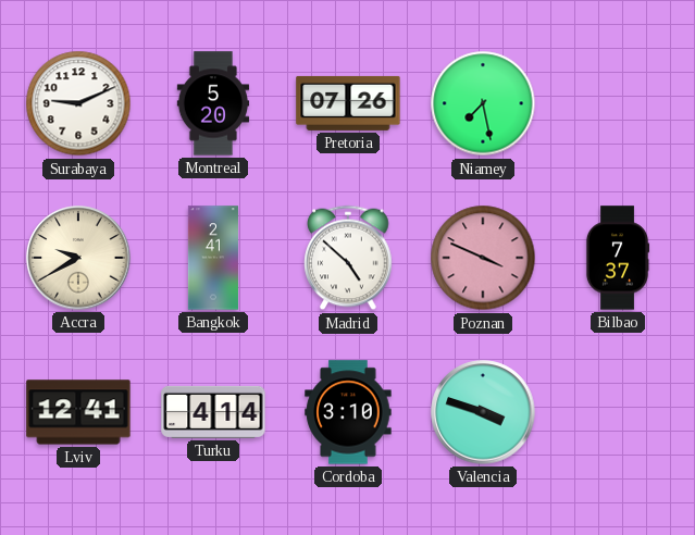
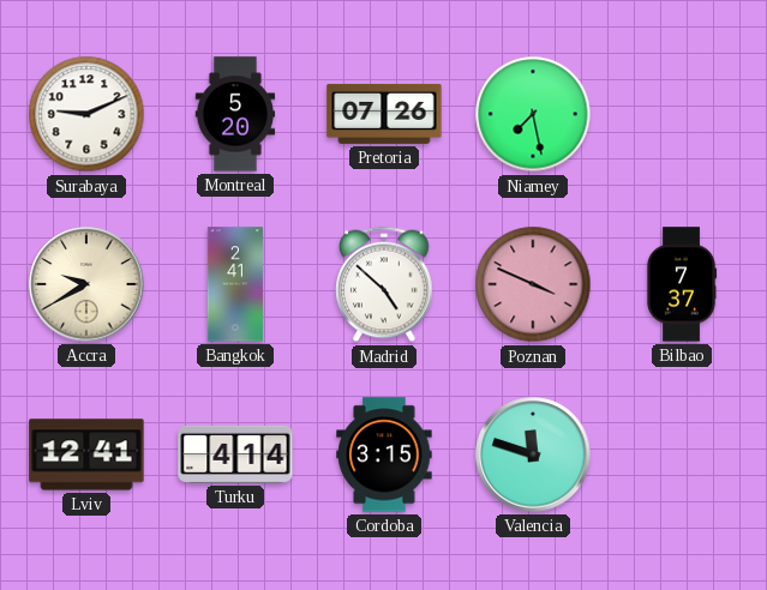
Cordoba: 3:10 -> 3:15
Valencia: 3:48 -> 11:48
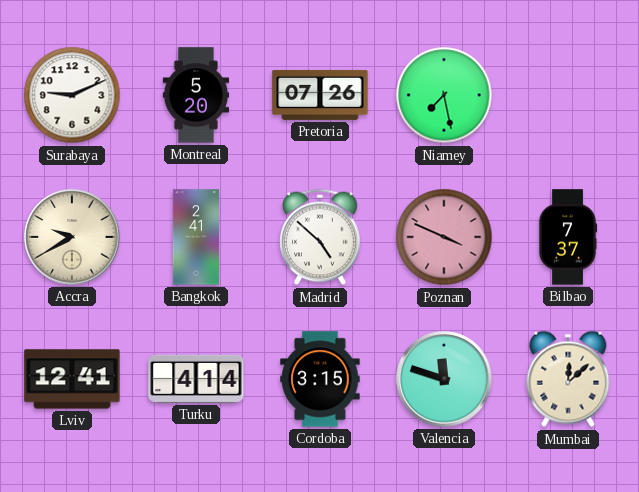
Mumbai: none -> 12:08
